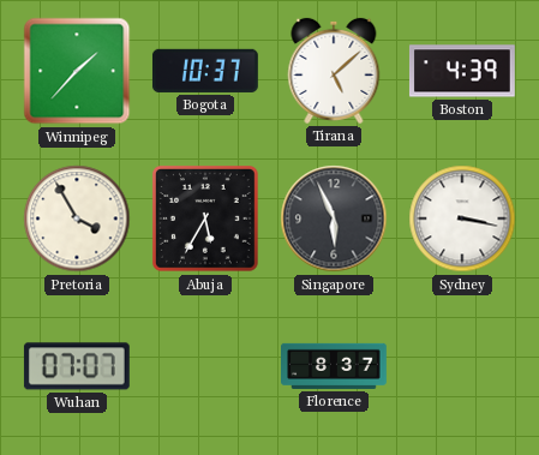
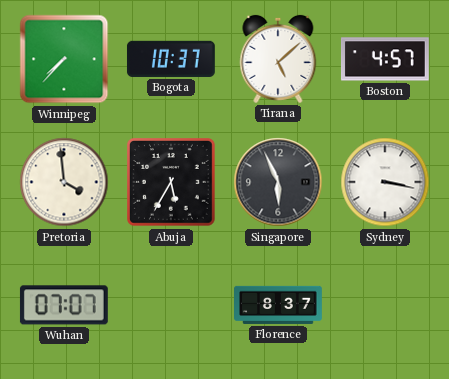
Winnipeg: 1:37 -> 7:37
Boston: 4:39 -> 4:57
Pretoria: 3:55 -> 3:59
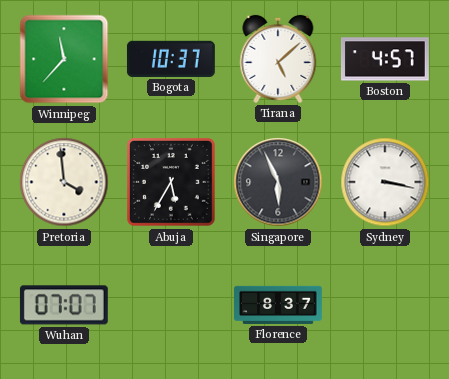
Winnipeg: 7:37 -> 11:37
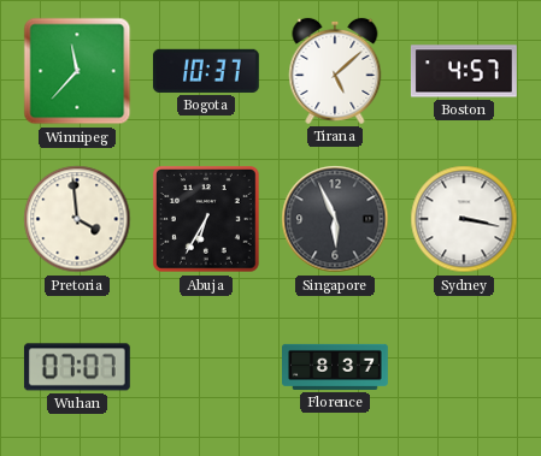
Abuja: 5:35 -> 6:35
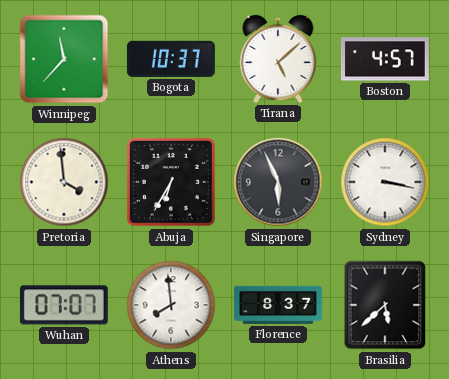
Athens: none -> 7:59
Brasilia: none -> 5:38
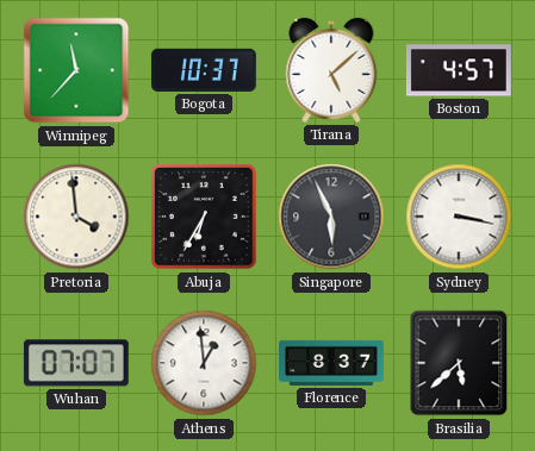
Athens: 7:59 -> 12:59
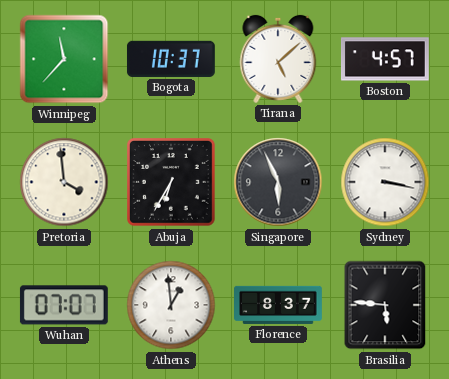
Brasilia: 5:38 -> 5:46
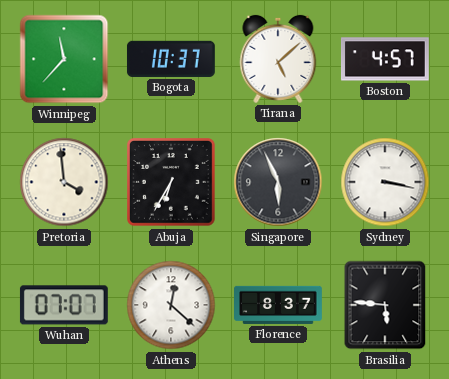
Athens: 12:59 -> 12:22
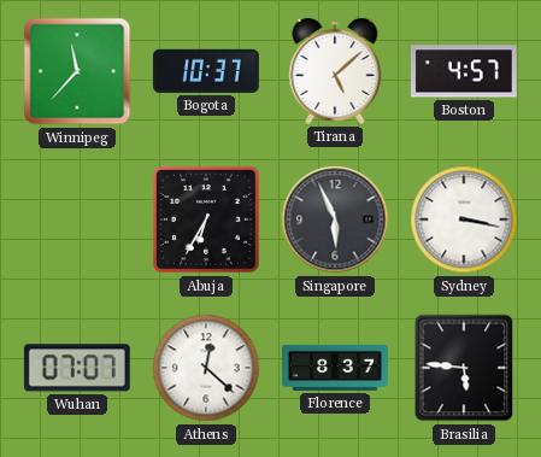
Pretoria: 3:59 -> none
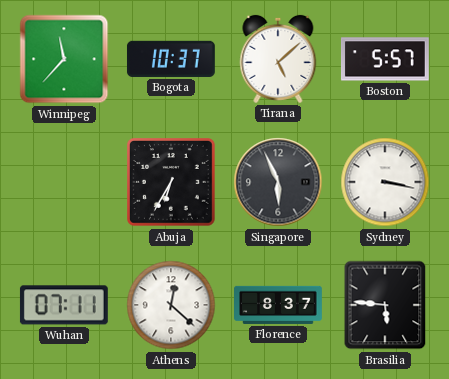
Boston: 4:57 -> 5:57
Wuhan: 07:07 -> 07:11
